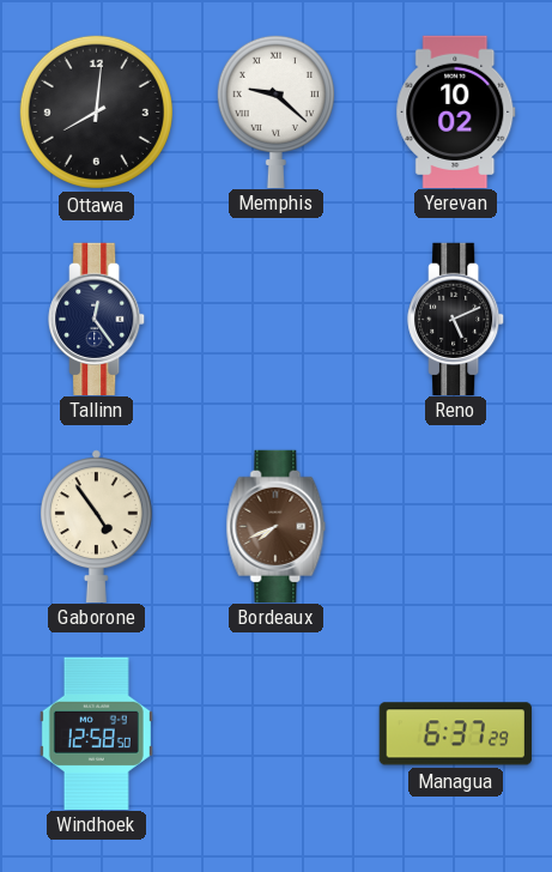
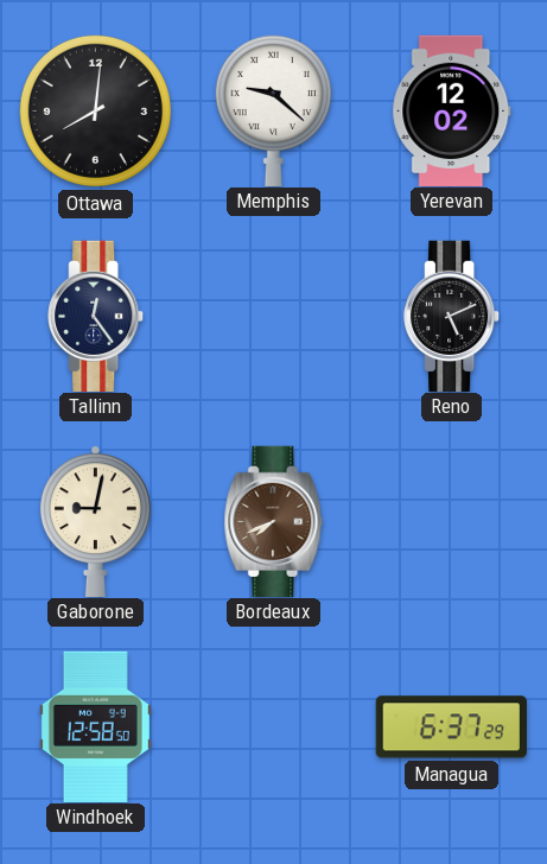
Yerevan: 10:02 -> 12:02
Gaborone: 4:54 -> 9:02
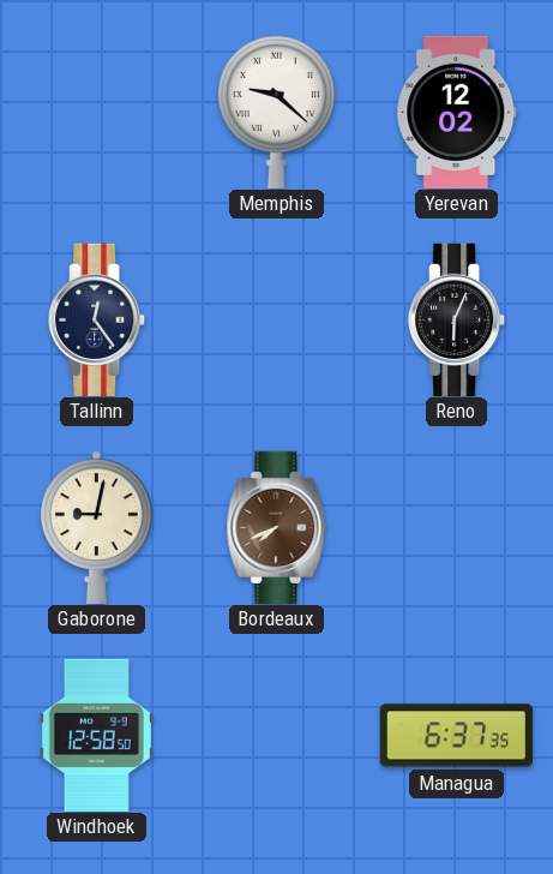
Ottawa: 8:01 -> none
Reno: 5:11 -> 6:04
Managua: 6:37:29 -> 6:37:35
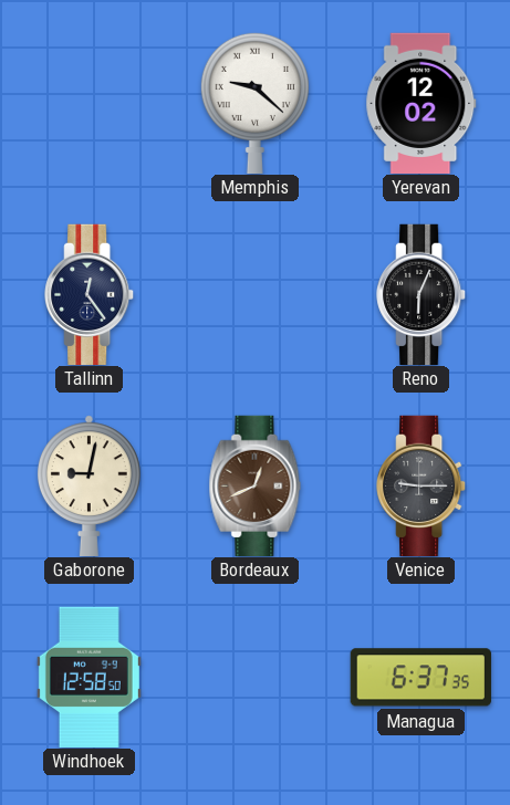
Bordeaux: 7:41 -> 12:41
Venice: none -> 9:15
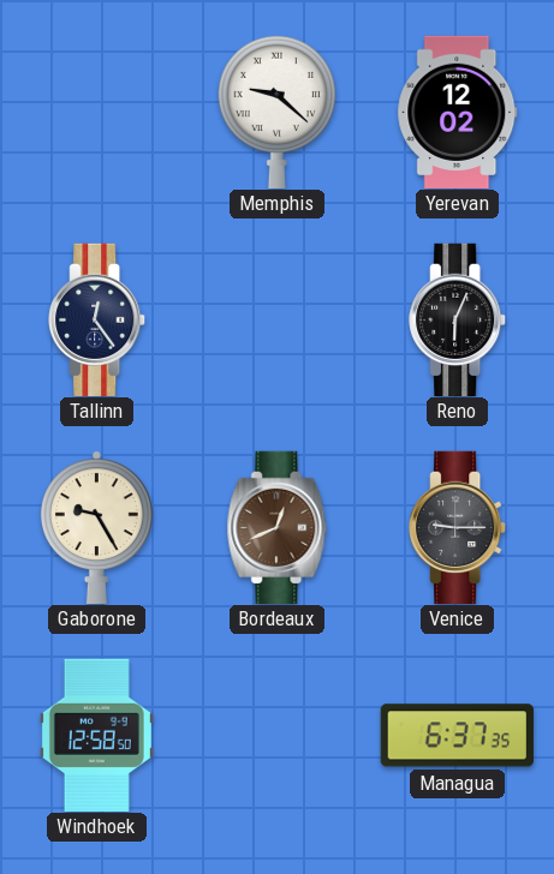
Gaborone: 9:02 -> 9:25
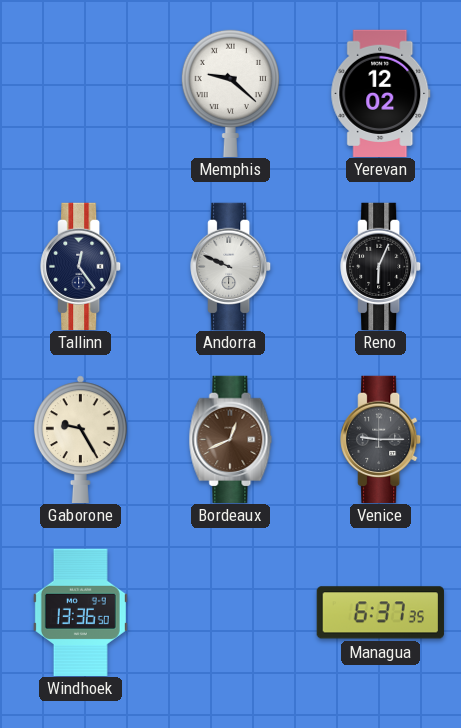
Andorra: none -> 9:49
Windhoek: 12:58 -> 13:36
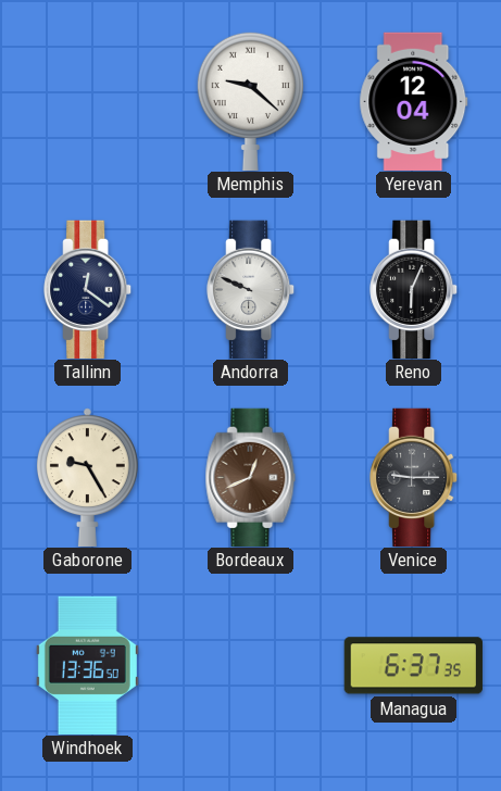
Yerevan: 12:02 -> 12:04
Tallinn: 12:24 -> 12:21
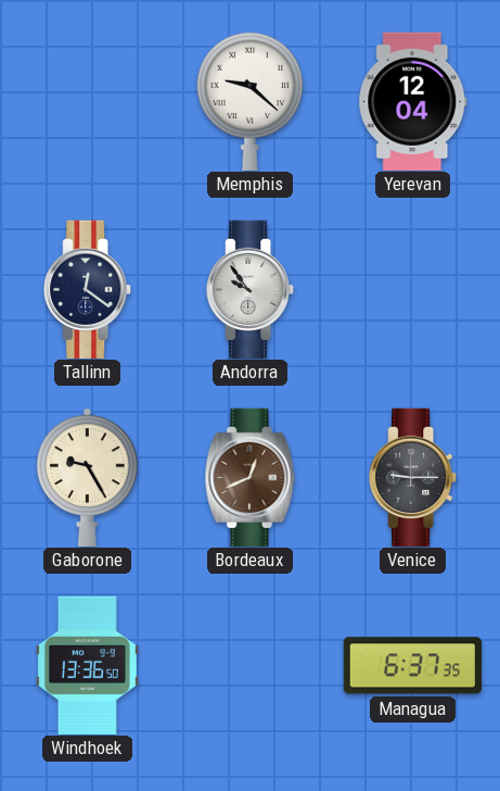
Andorra: 9:49 -> 9:54
Reno: 6:04 -> none
